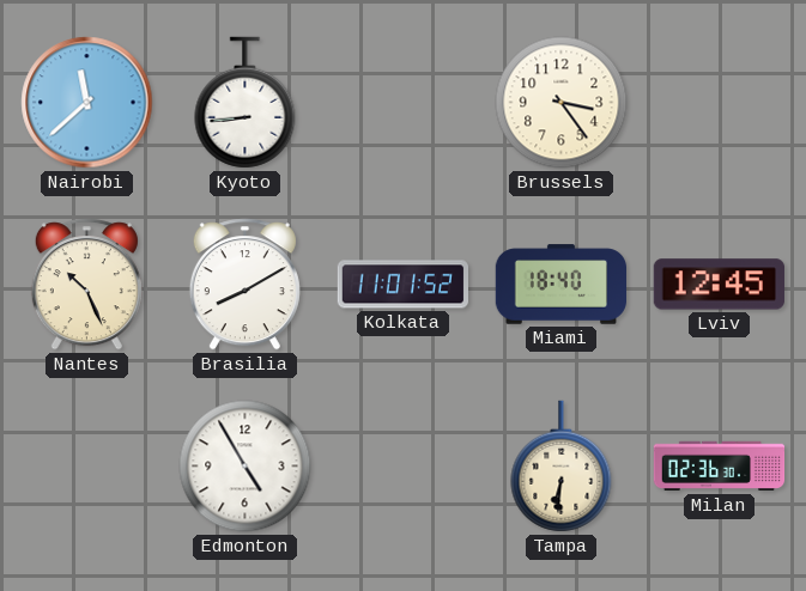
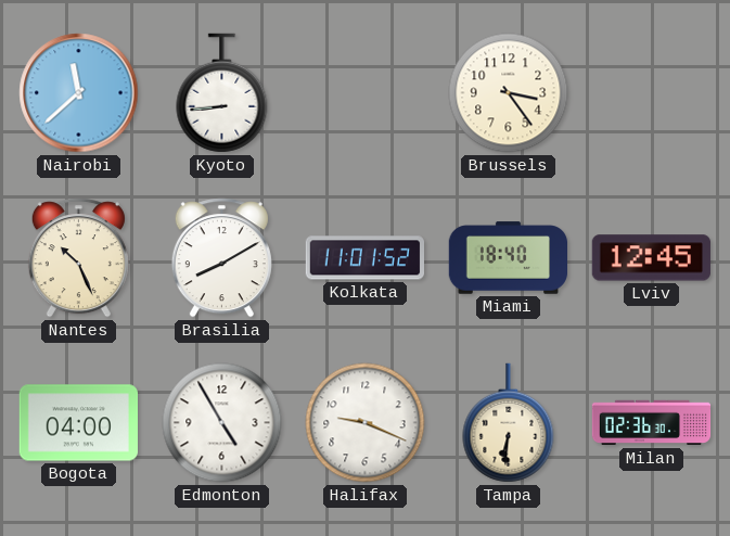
Bogota: none -> 04:00
Halifax: none -> 9:19
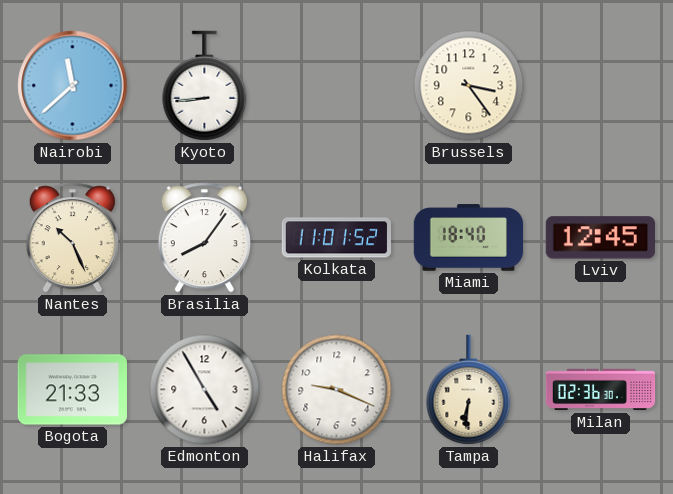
Brasilia: 8:10 -> 8:06
Bogota: 04:00 -> 21:33
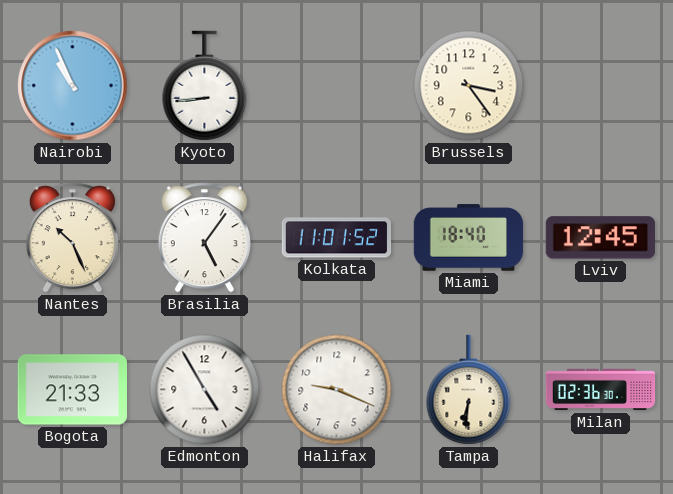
Nairobi: 11:38 -> 10:56
Brasilia: 8:06 -> 5:06
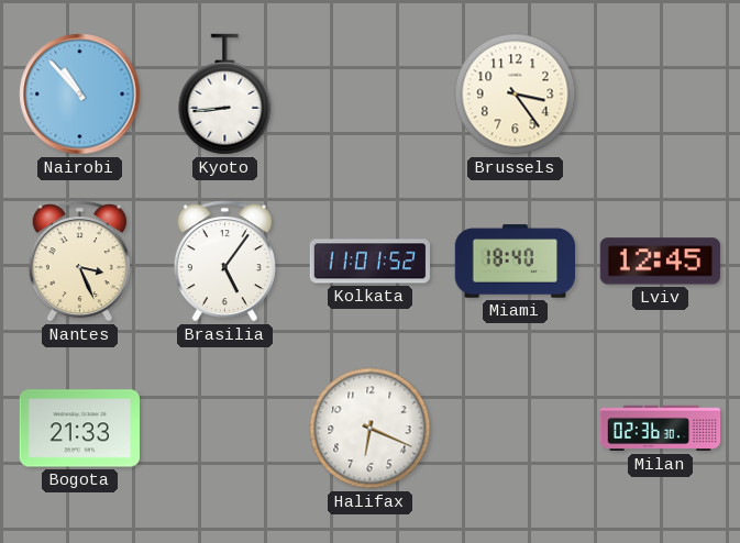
Nairobi: 10:56 -> 10:53
Nantes: 10:26 -> 3:26
Edmonton: 4:55 -> none
Halifax: 9:19 -> 6:19
Tampa: 6:31 -> none
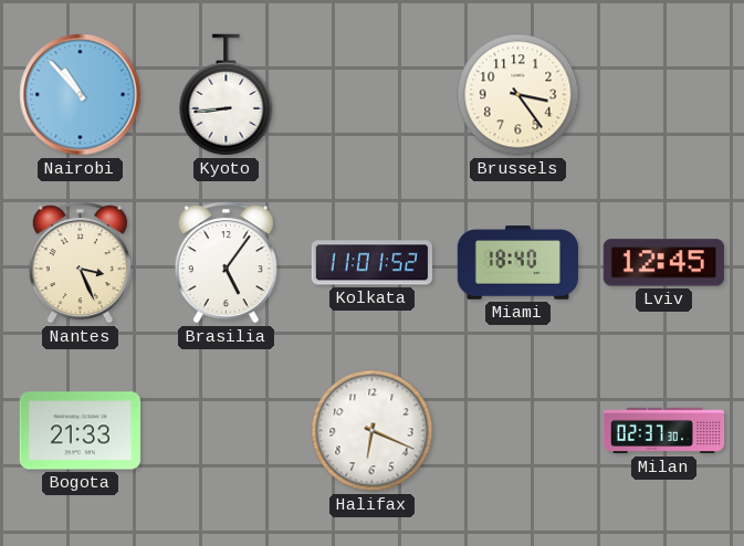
Milan: 02:36 -> 02:37
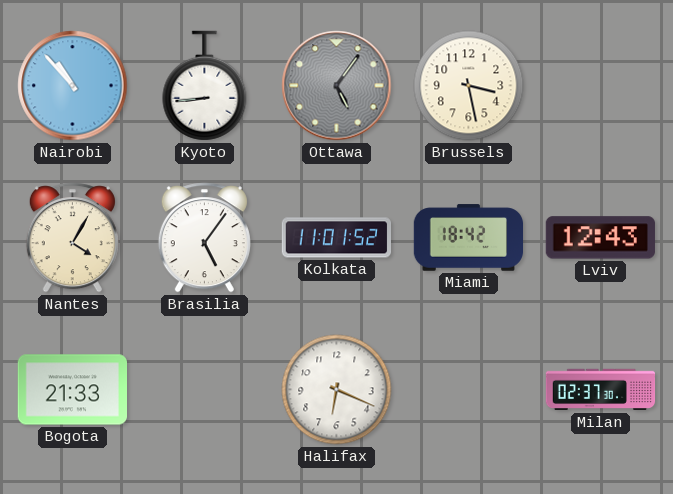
Ottawa: none -> 5:06
Brussels: 3:24 -> 3:28
Nantes: 3:26 -> 4:05
Miami: 18:40 -> 18:42
Lviv: 12:45 -> 12:43
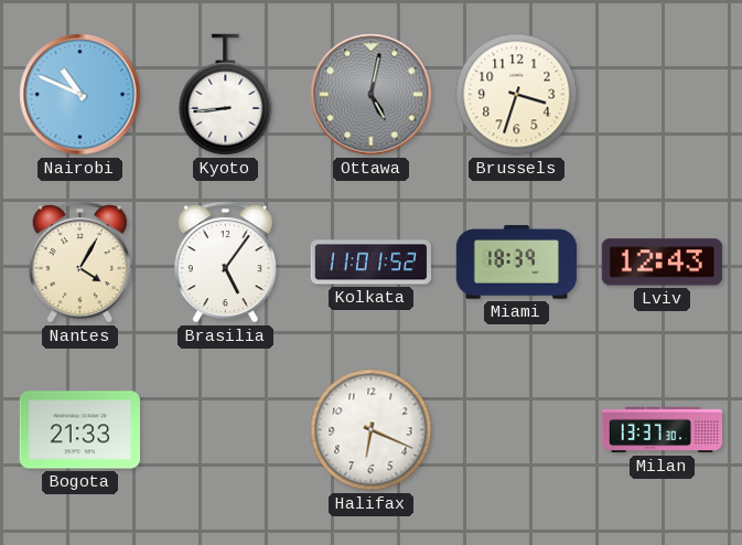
Nairobi: 10:53 -> 10:49
Ottawa: 5:06 -> 5:02
Brussels: 3:28 -> 3:33
Miami: 18:42 -> 18:39
Milan: 02:37 -> 13:37
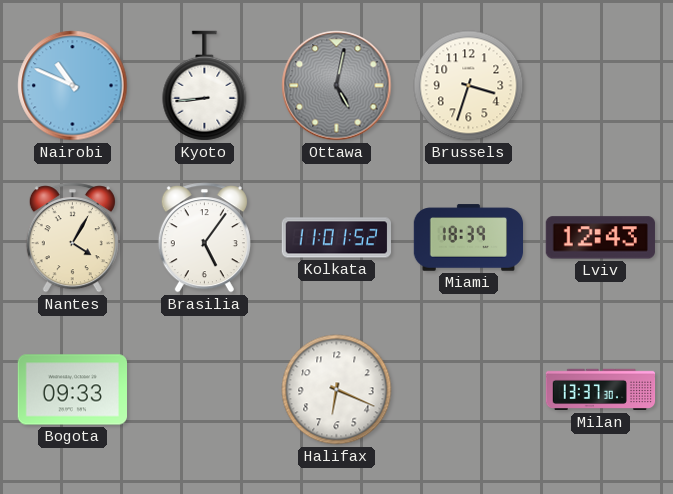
Bogota: 21:33 -> 09:33
